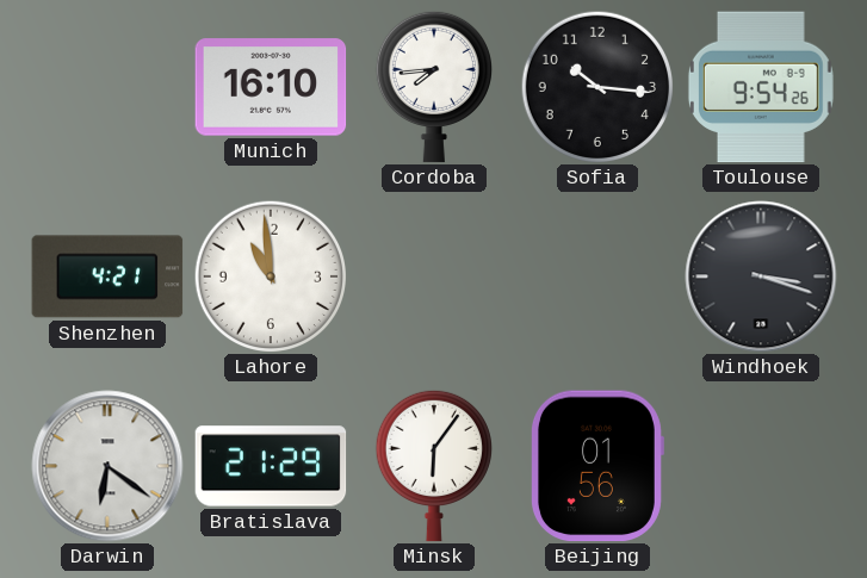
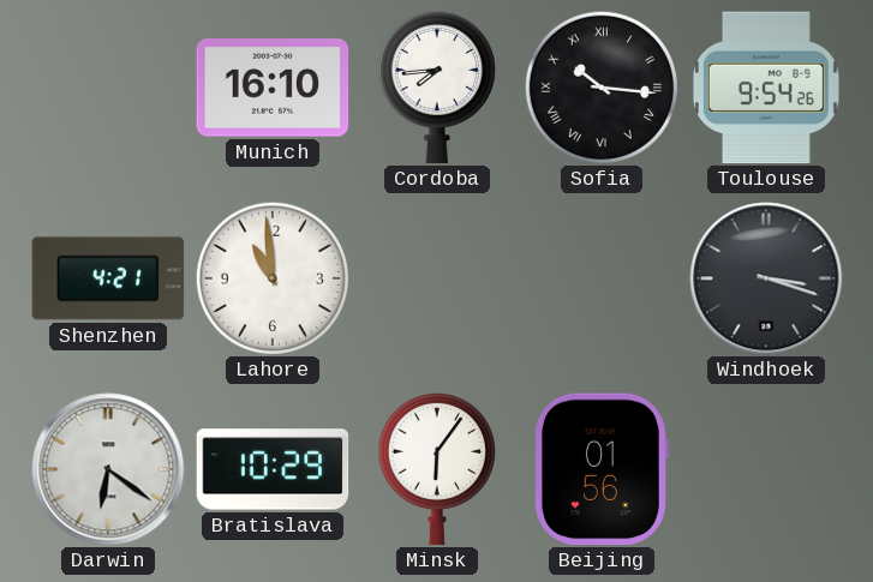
Sofia numerals: Arabic -> Roman
Bratislava: 21:29 -> 10:29
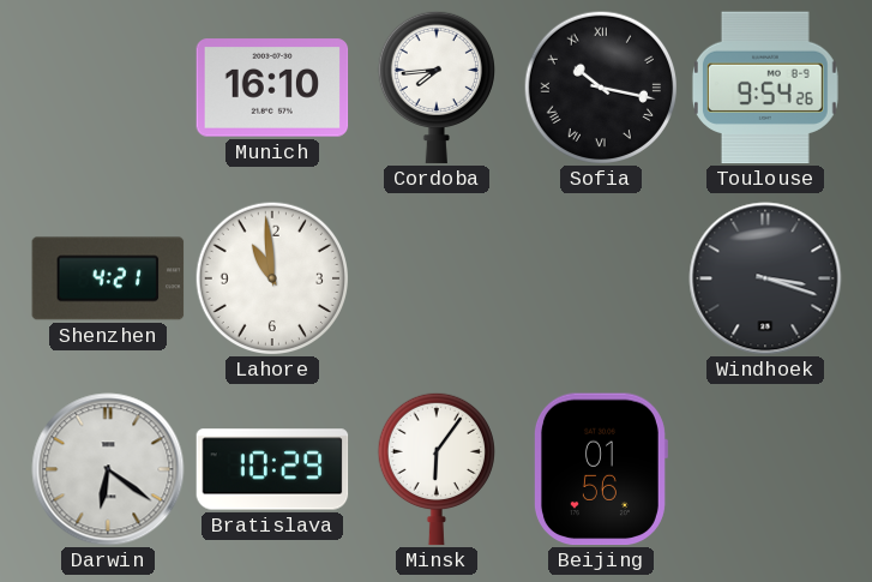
Sofia: 10:16 -> 10:17
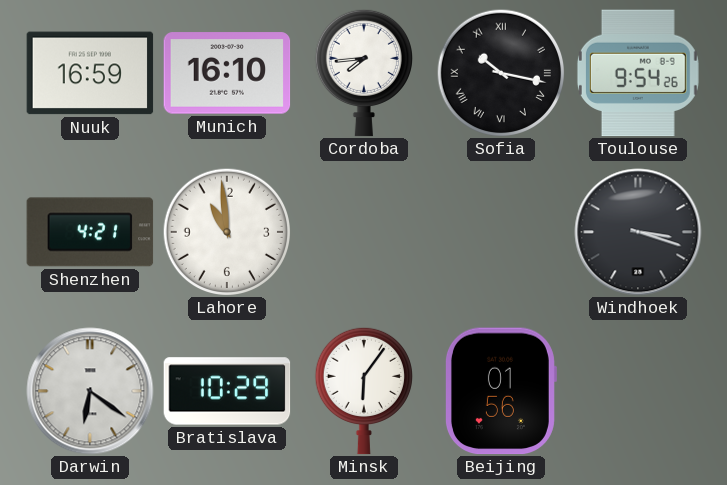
Nuuk: none -> 16:59
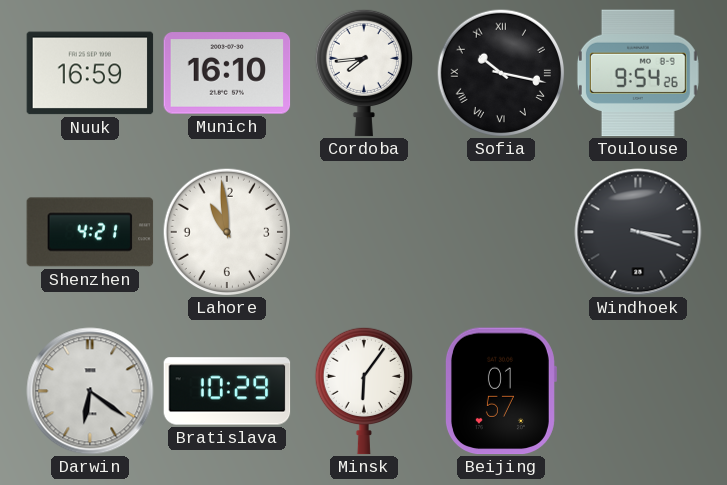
Beijing: 01:56 -> 01:57
